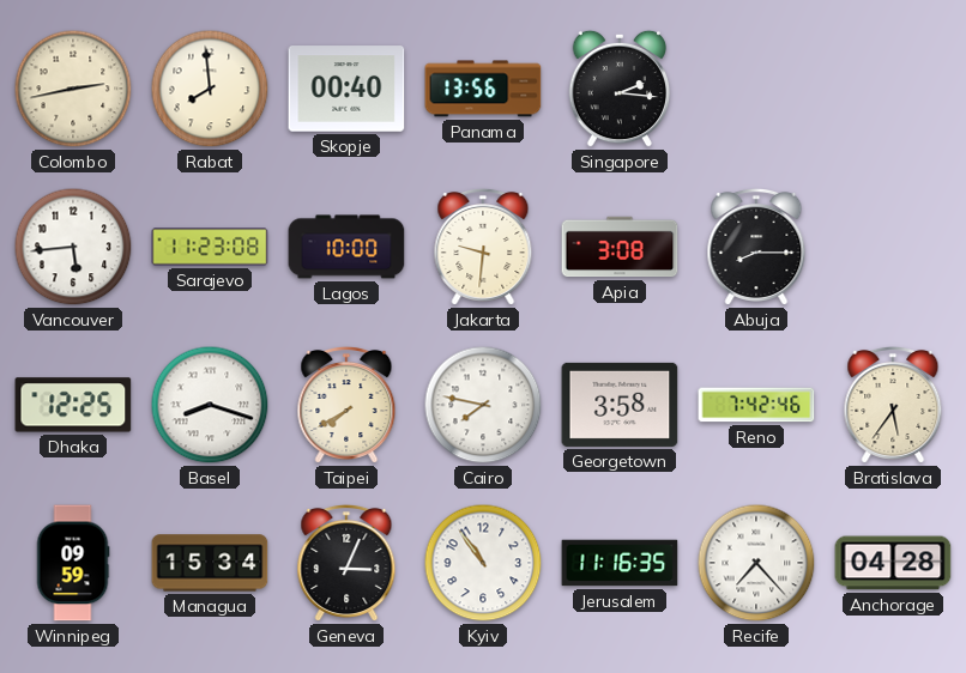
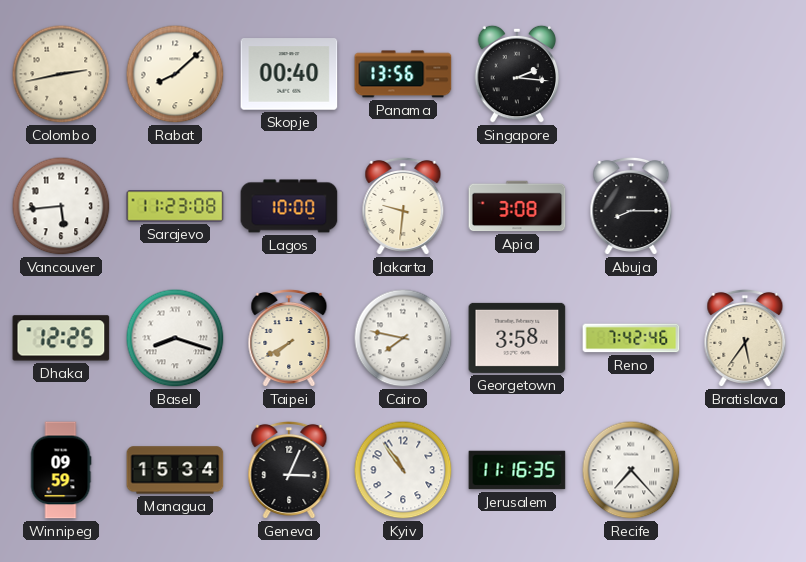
Rabat: 7:59 -> 8:08
Anchorage: 04:28 -> none
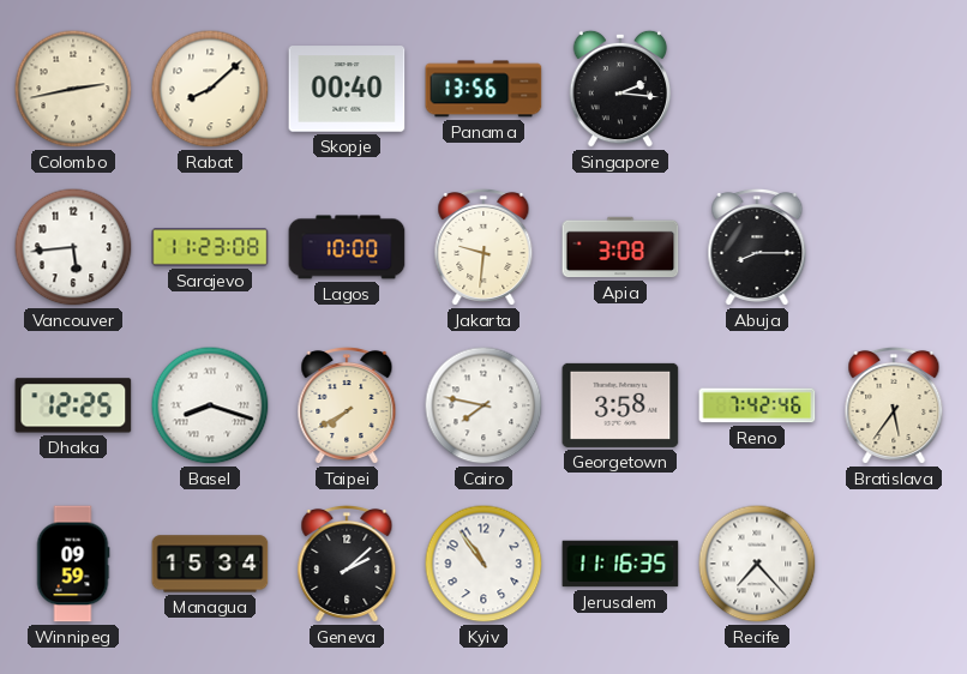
Geneva: 3:04 -> 2:08
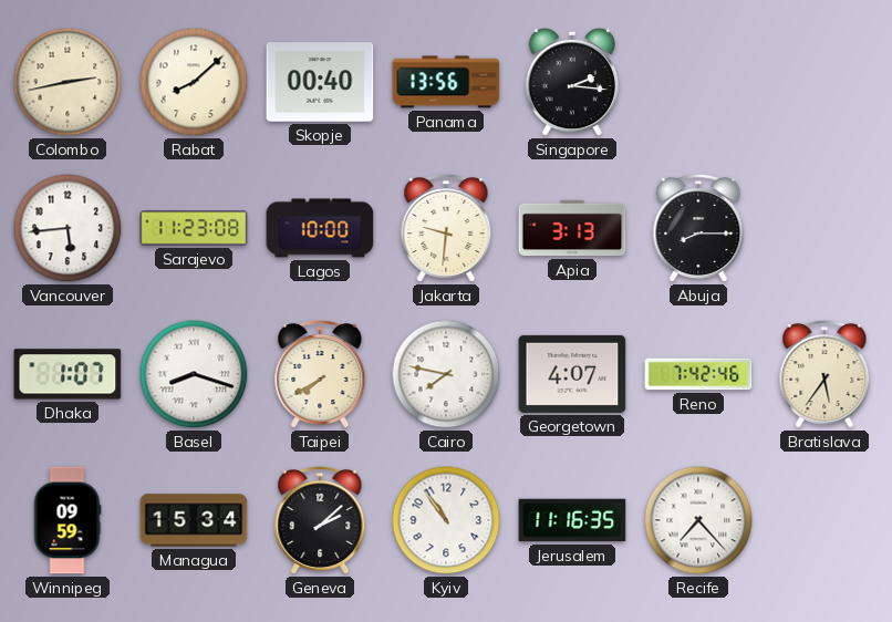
Apia: 3:08 -> 3:13
Dhaka: 12:25 -> 1:07
Georgetown: 3:58 -> 4:07
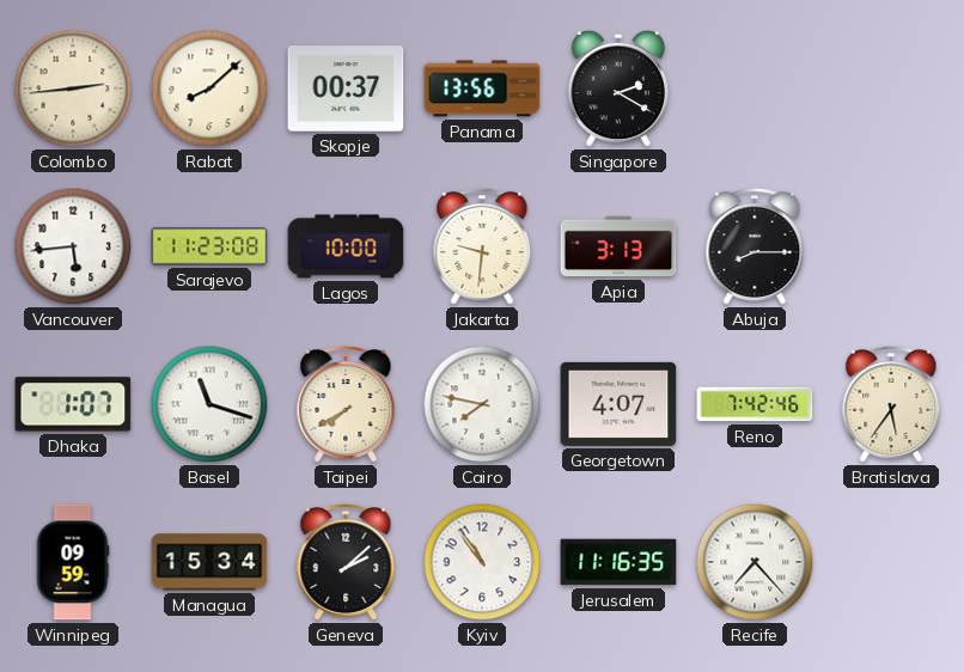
Colombo: 2:43 -> 2:44
Skopje: 00:40 -> 00:37
Singapore: 2:16 -> 2:20
Basel: 8:18 -> 11:18
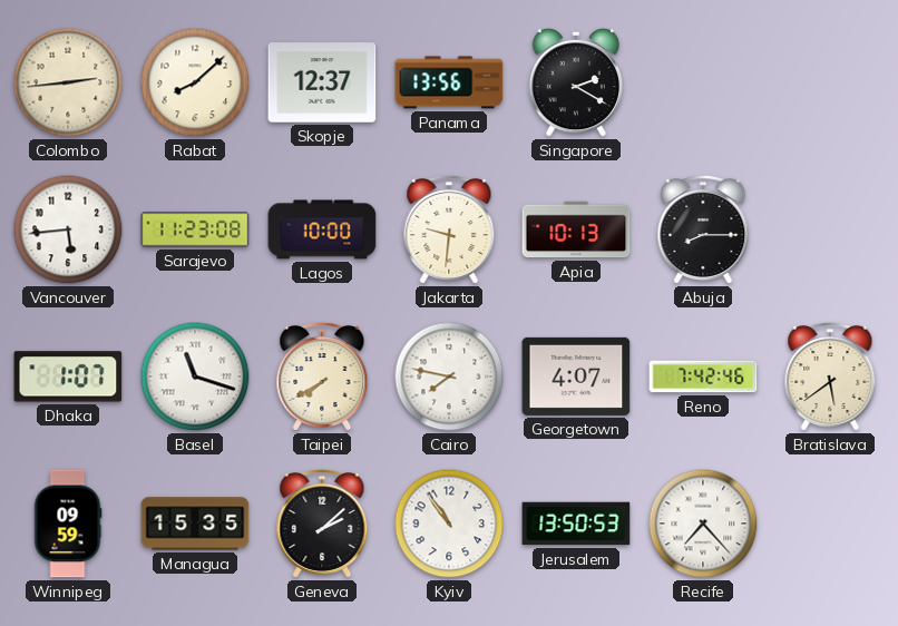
Skopje: 00:37 -> 12:37
Apia: 3:13 -> 10:13
Bratislava: 5:36 -> 5:39
Managua: 15:34 -> 15:35
Jerusalem: 11:16 -> 13:50
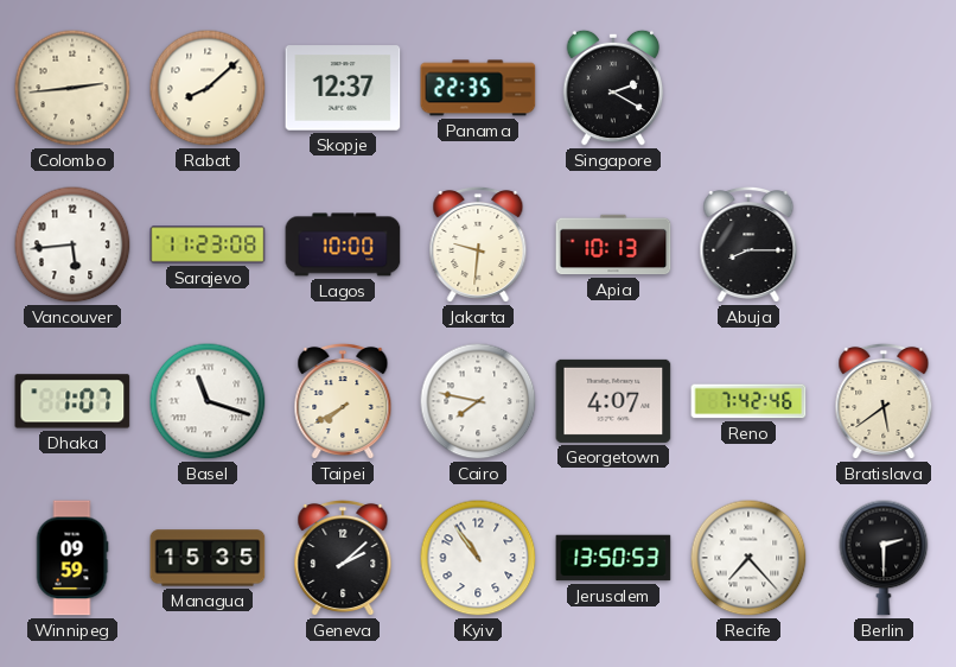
Panama: 13:56 -> 22:35
Berlin: none -> 2:30
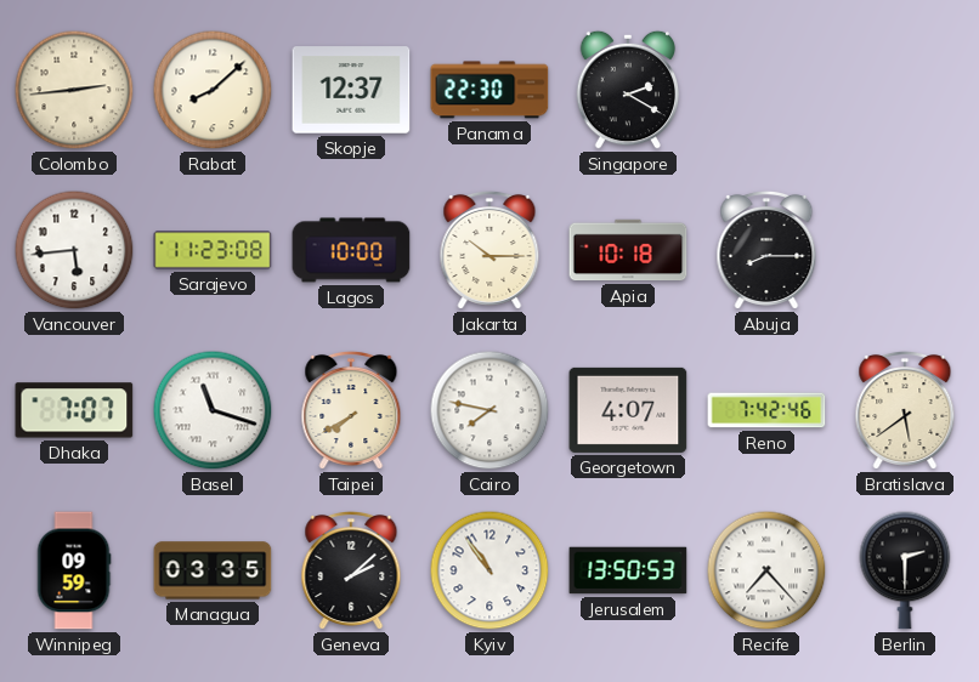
Panama: 22:35 -> 22:30
Jakarta: 9:31 -> 10:15
Apia: 10:13 -> 10:18
Dhaka: 1:07 -> 7:07
Managua: 15:35 -> 03:35
